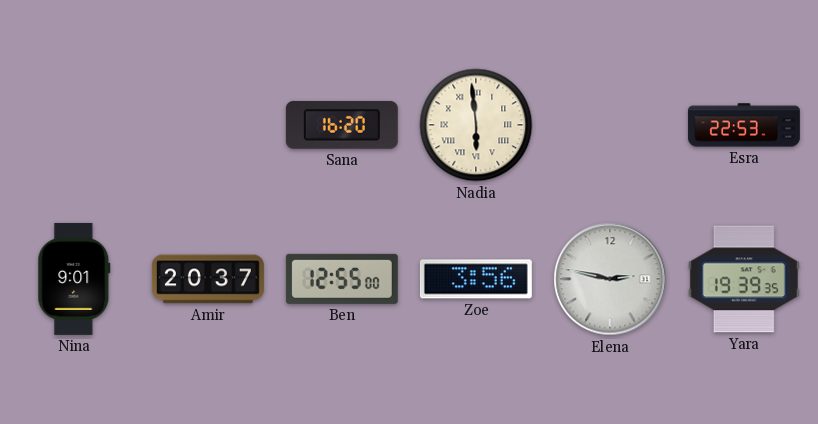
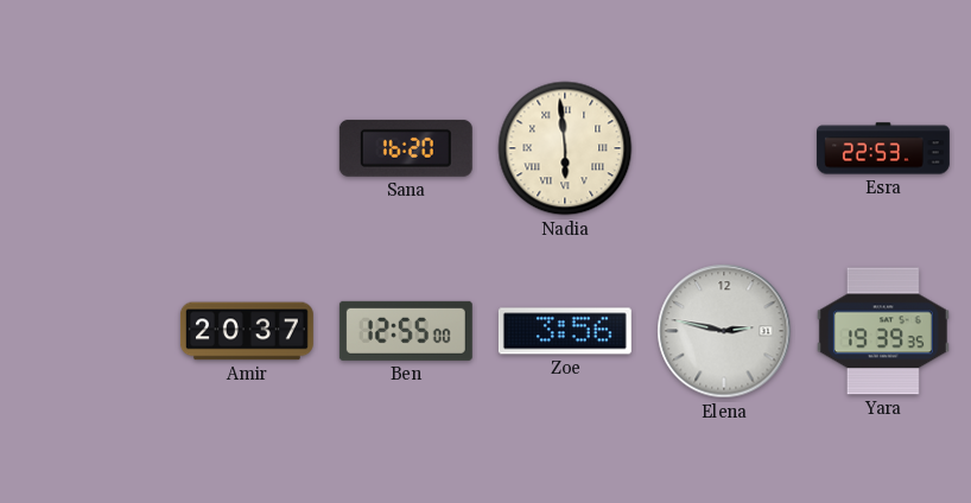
Nina: 9:01 -> none
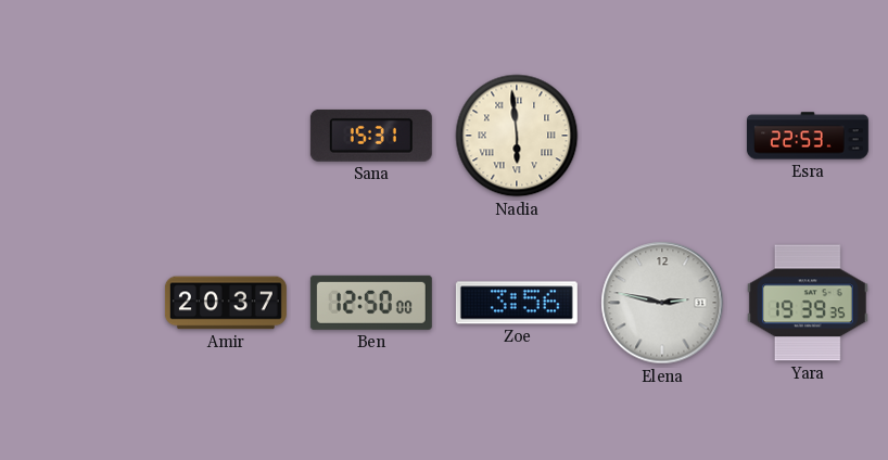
Sana: 16:20 -> 15:31
Ben: 12:55 -> 12:50
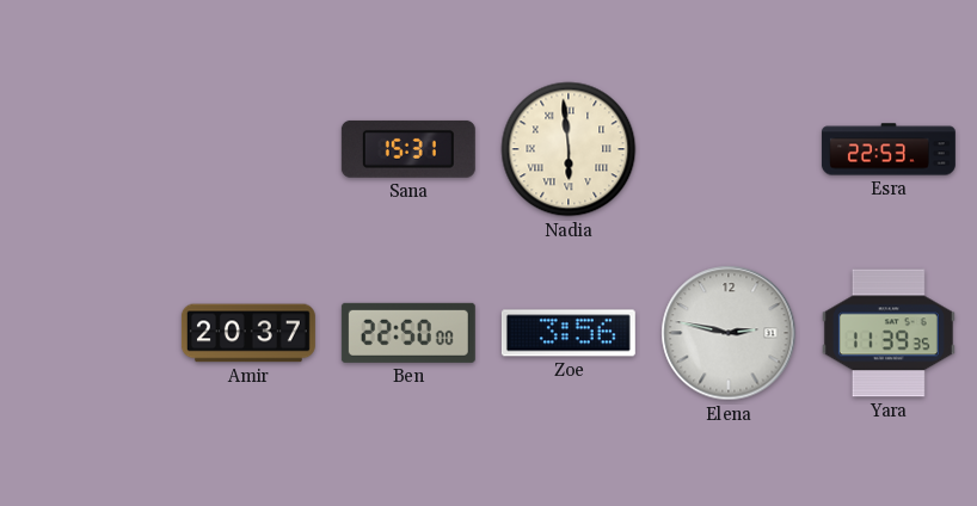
Ben: 12:50 -> 22:50
Yara: 19:39 -> 11:39
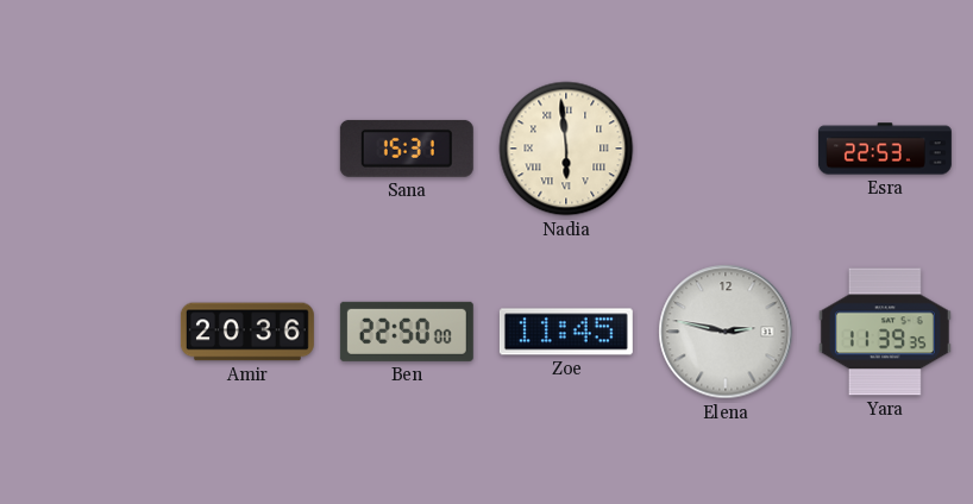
Amir: 20:37 -> 20:36
Zoe: 3:56 -> 11:45
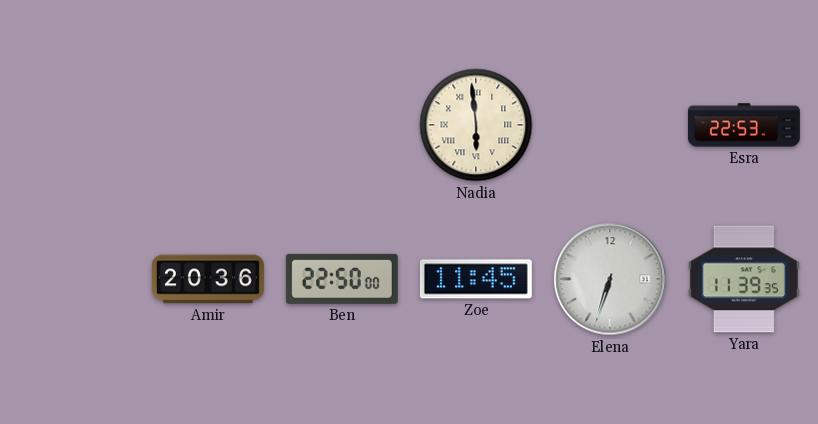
Sana: 15:31 -> none
Elena: 2:47 -> 6:33
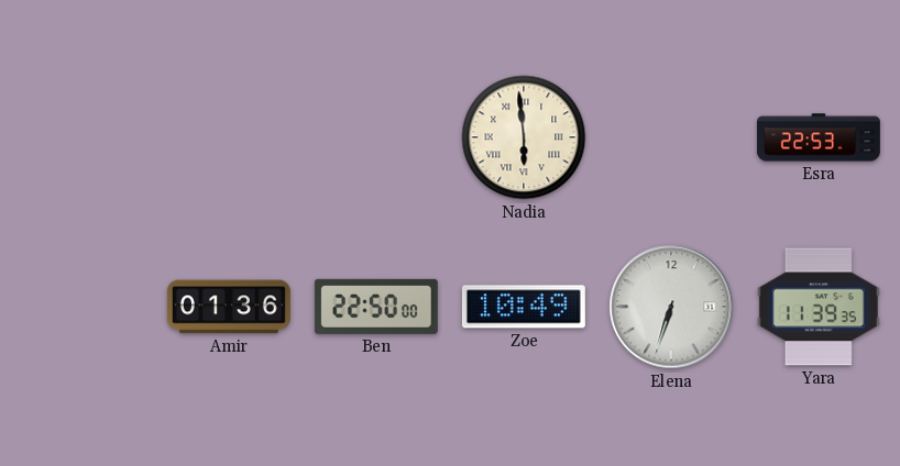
Amir: 20:36 -> 01:36
Zoe: 11:45 -> 10:49
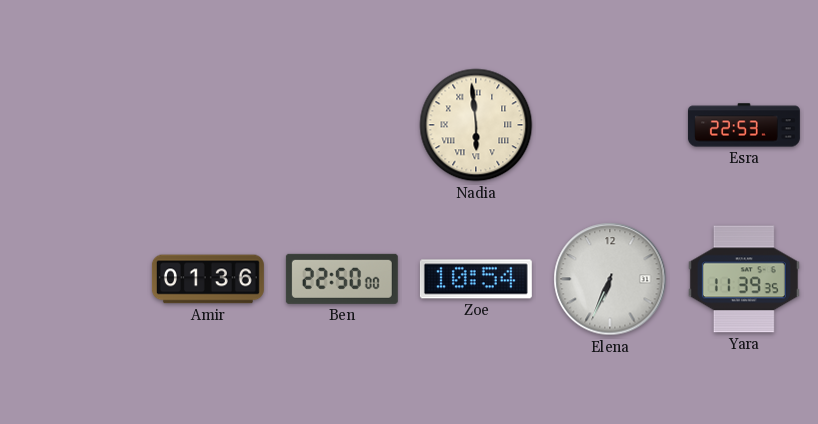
Zoe: 10:49 -> 10:54
Elena: 6:33 -> 6:34
